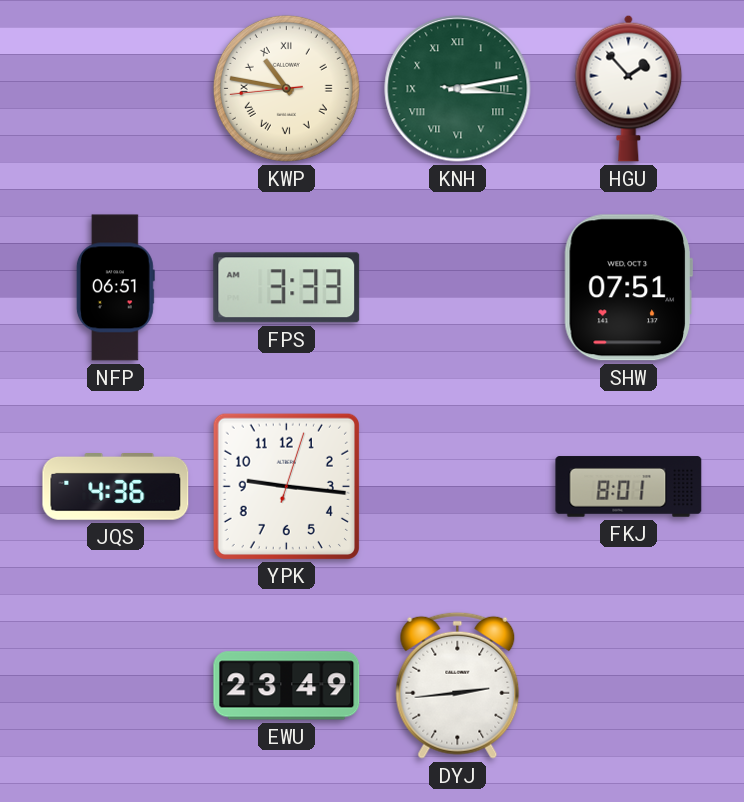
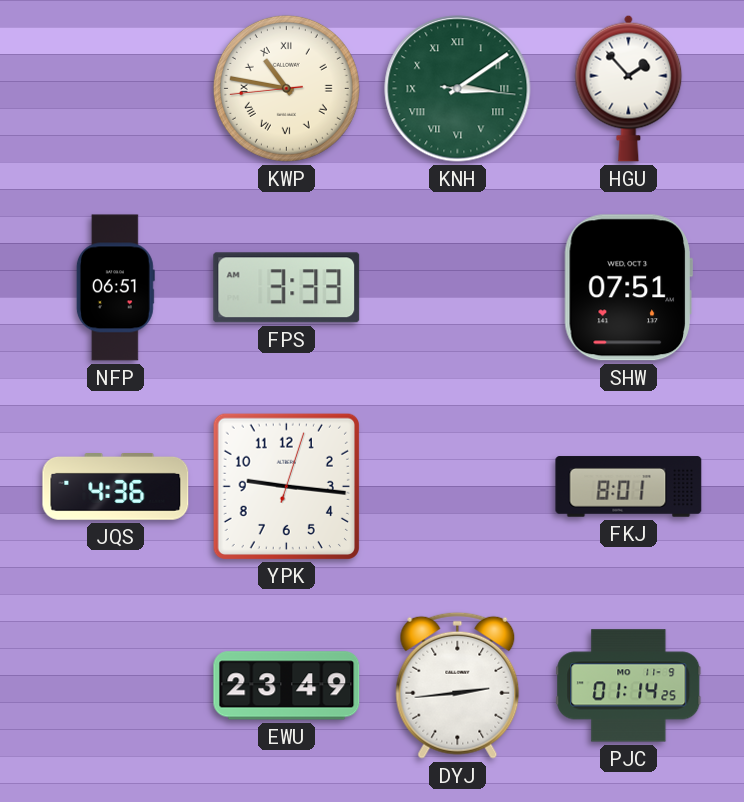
KNH: 3:13 -> 3:09
PJC: none -> 01:14
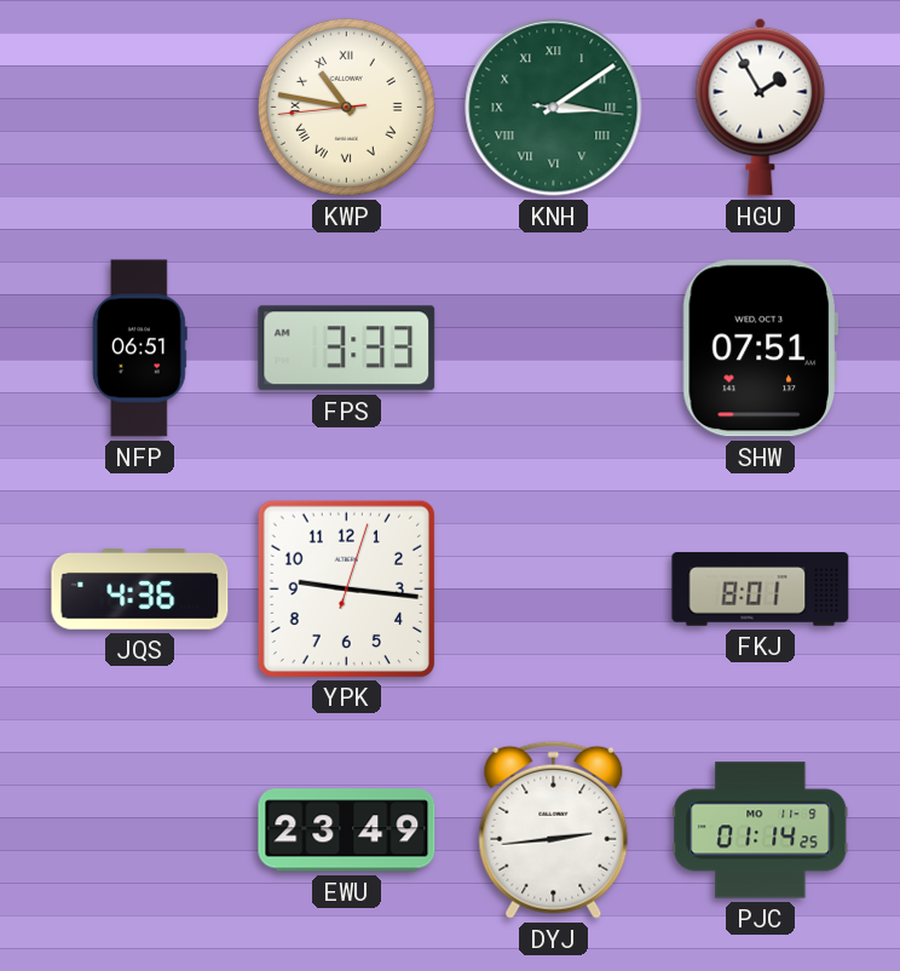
HGU: 1:53 -> 1:55
